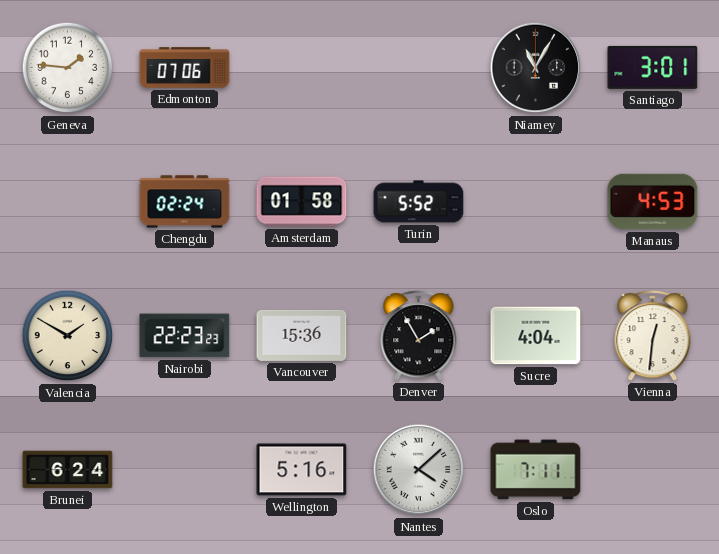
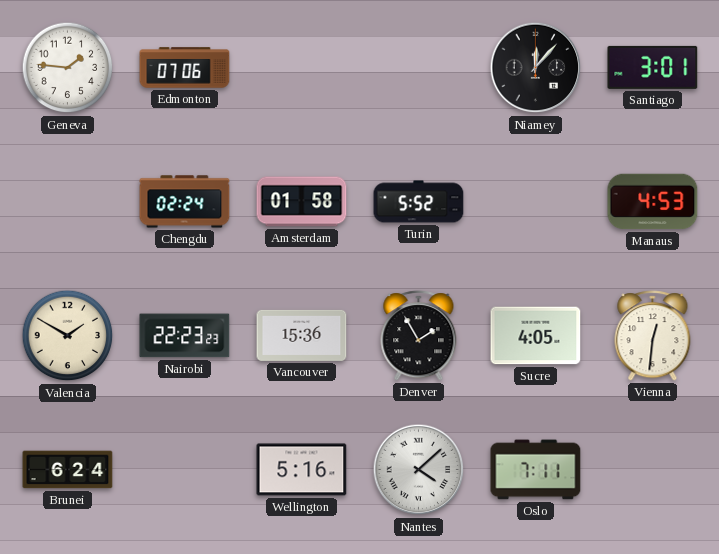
Niamey: 11:05 -> 12:07
Sucre: 4:04 -> 4:05
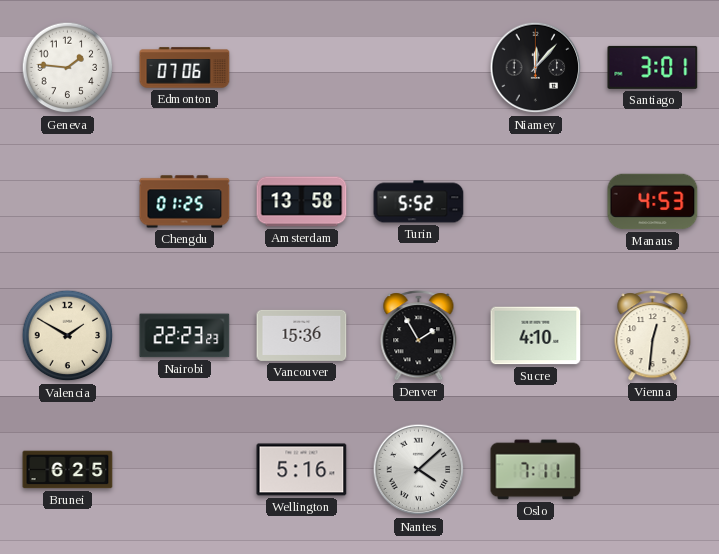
Chengdu: 02:24 -> 01:25
Amsterdam: 01:58 -> 13:58
Sucre: 4:05 -> 4:10
Brunei: 6:24 -> 6:25
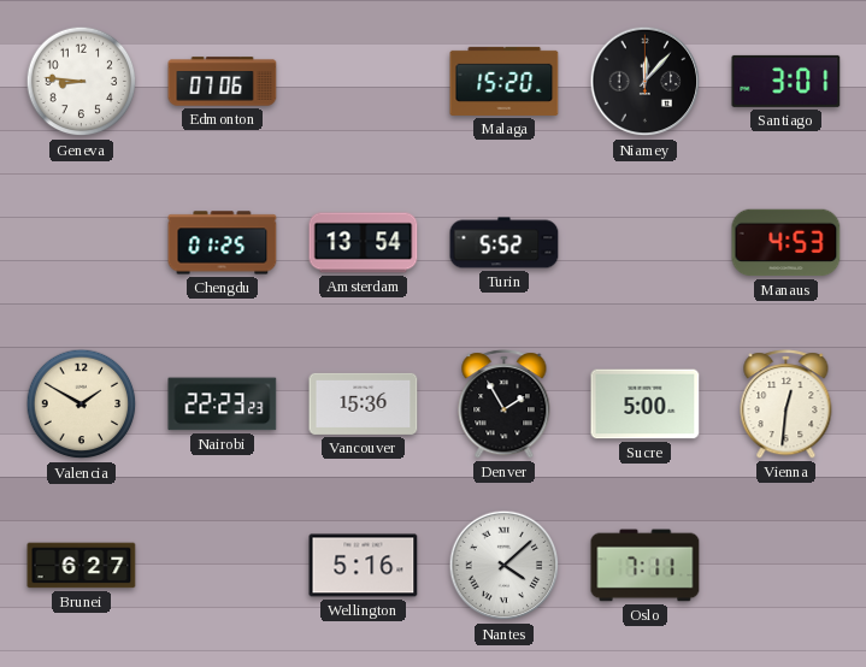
Geneva: 1:46 -> 8:46
Malaga: none -> 15:20
Amsterdam: 13:58 -> 13:54
Sucre: 4:10 -> 5:00
Brunei: 6:25 -> 6:27
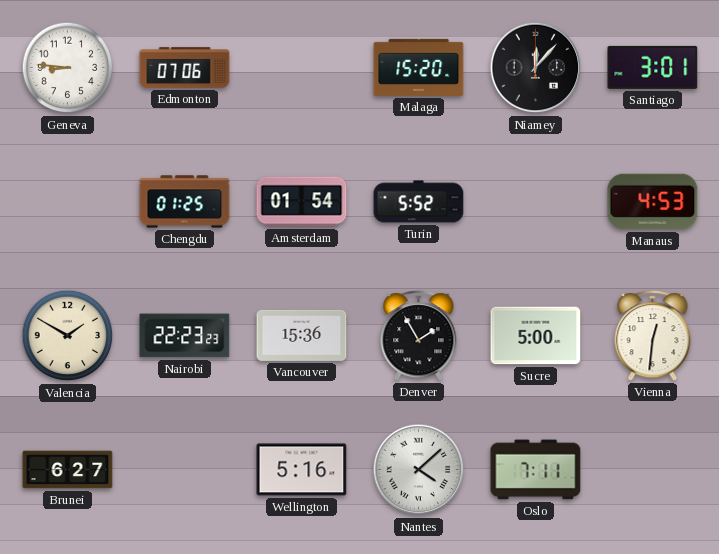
Amsterdam: 13:54 -> 01:54
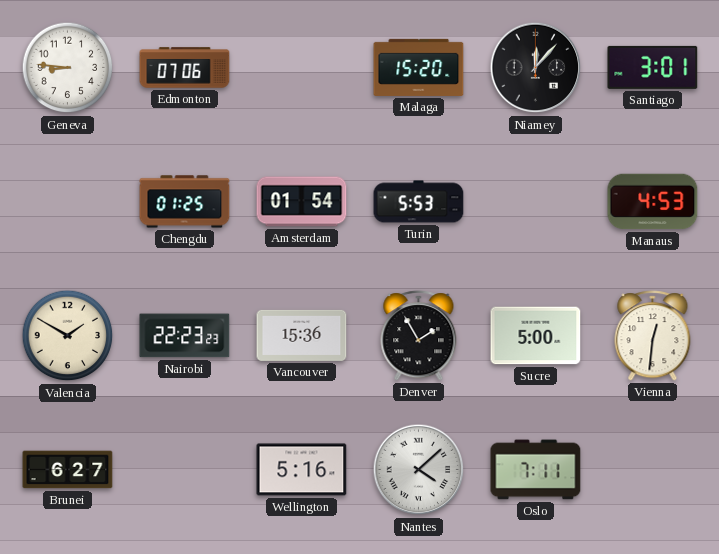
Turin: 5:52 -> 5:53
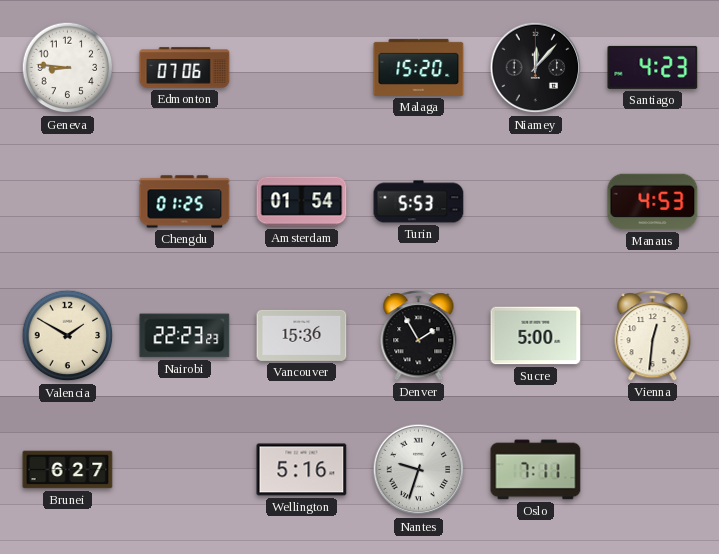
Santiago: 3:01 -> 4:23
Nantes: 4:08 -> 9:33
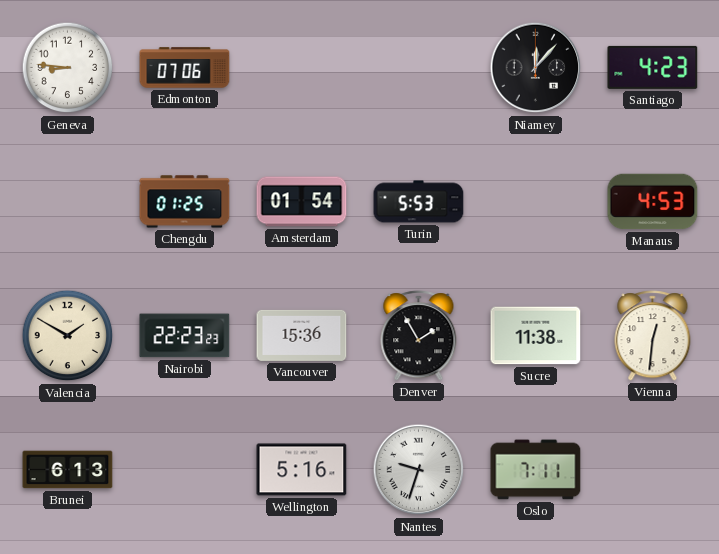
Malaga: 15:20 -> none
Sucre: 5:00 -> 11:38
Brunei: 6:27 -> 6:13
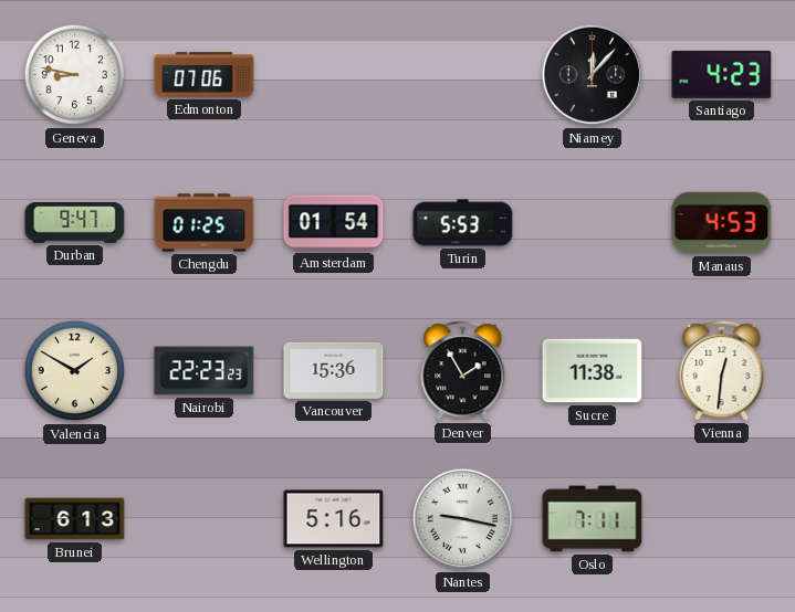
Geneva: 8:46 -> 8:47
Durban: none -> 9:47
Nantes: 9:33 -> 9:17
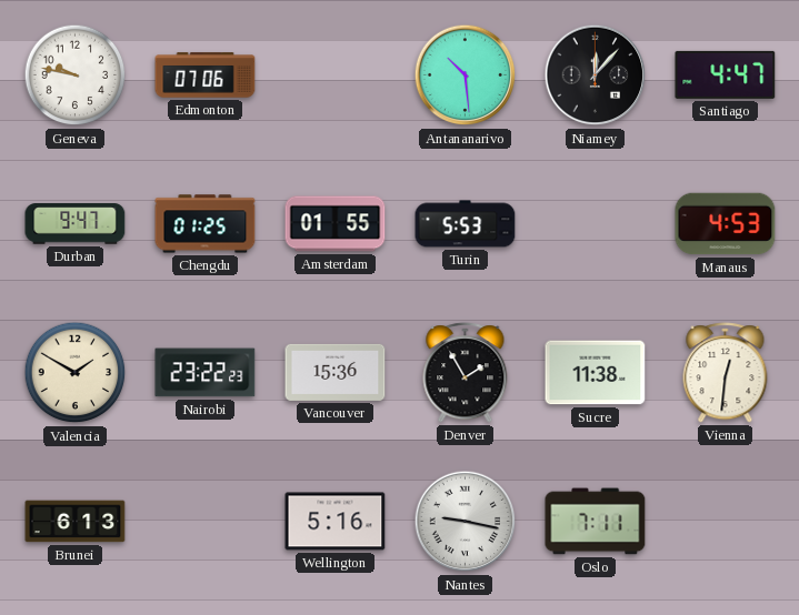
Geneva: 8:47 -> 9:47
Antananarivo: none -> 10:29
Santiago: 4:23 -> 4:47
Amsterdam: 01:54 -> 01:55
Nairobi: 22:23 -> 23:22
